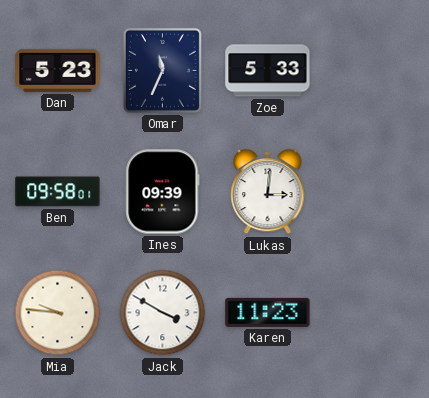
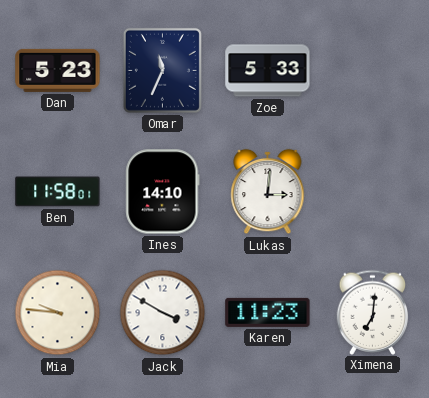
Ben: 09:58 -> 11:58
Ines: 09:39 -> 14:10
Ximena: none -> 7:01
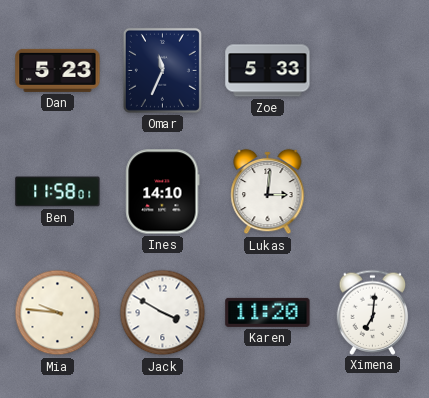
Karen: 11:23 -> 11:20
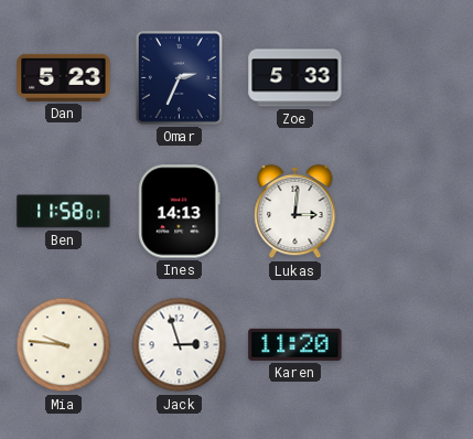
Omar: 11:34 -> 2:34
Ines: 14:10 -> 14:13
Jack: 3:50 -> 2:57
Ximena: 7:01 -> none
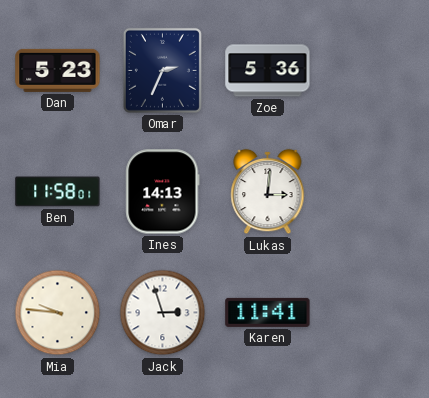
Zoe: 5:33 -> 5:36
Karen: 11:20 -> 11:41
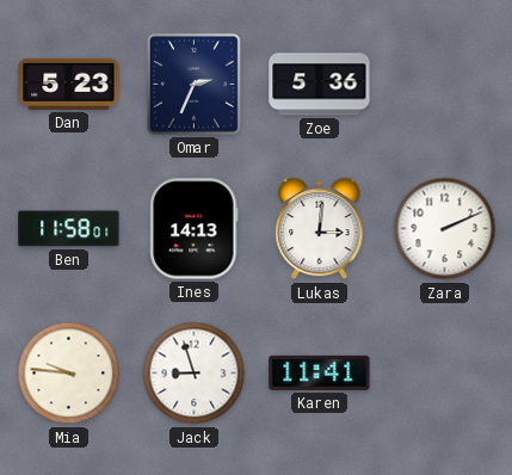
Zara: none -> 2:11
Jack: 2:57 -> 8:57
